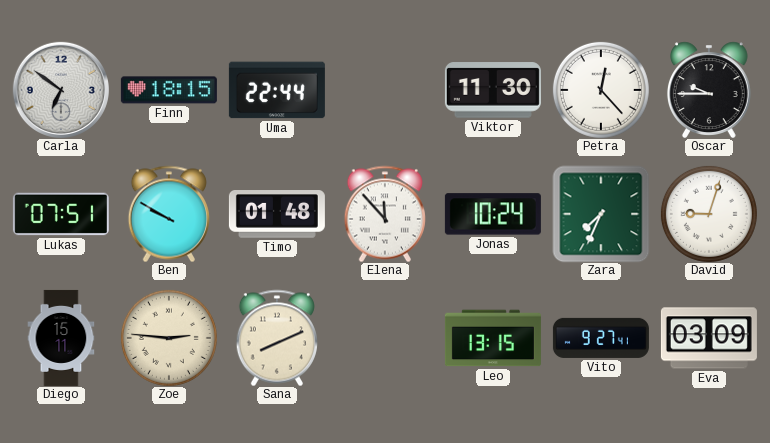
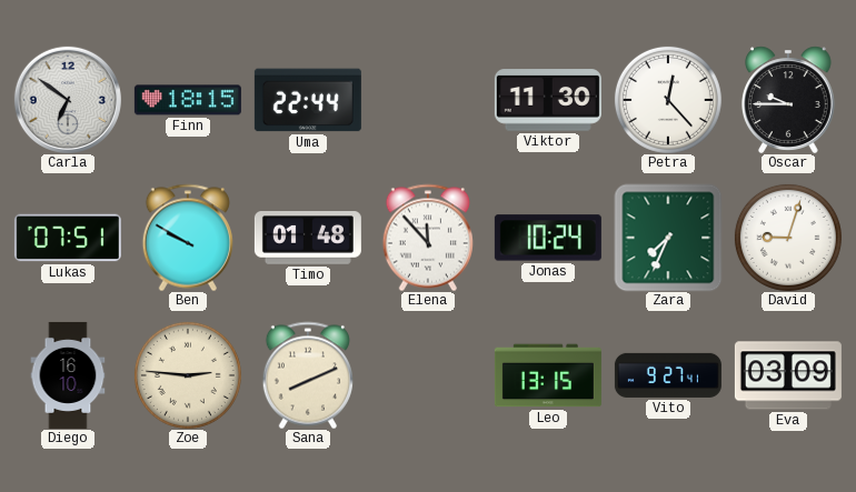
Diego: 15:11 -> 16:10
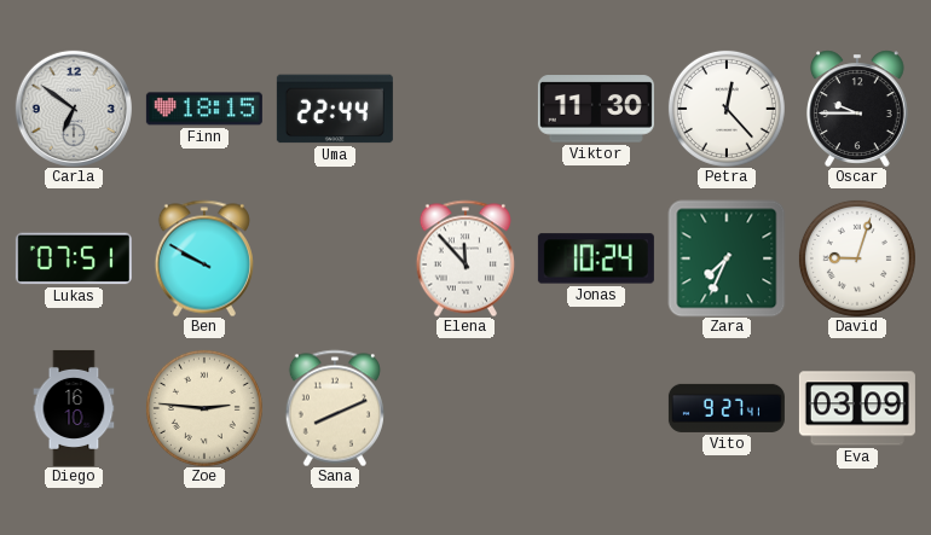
Timo: 01:48 -> none
Leo: 13:15 -> none
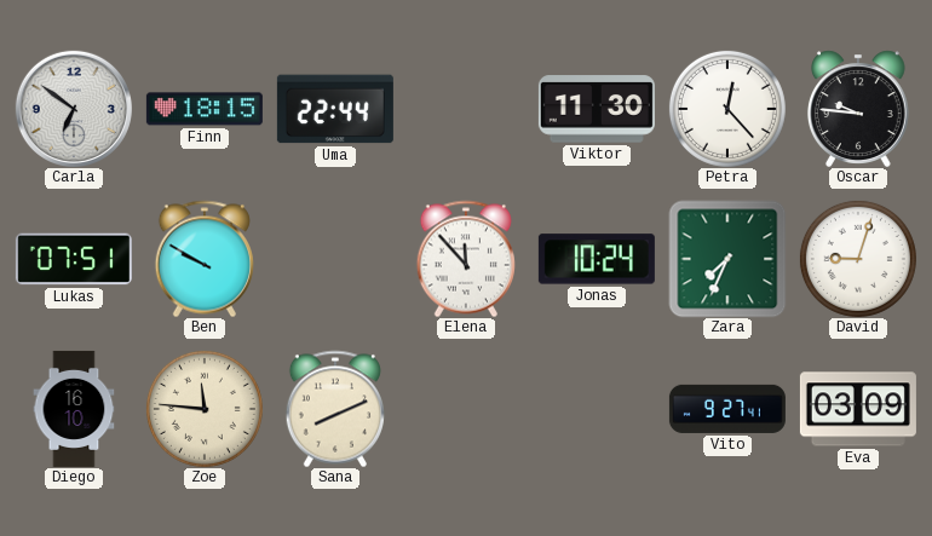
Oscar: 9:45 -> 9:46
Zoe: 2:46 -> 11:46
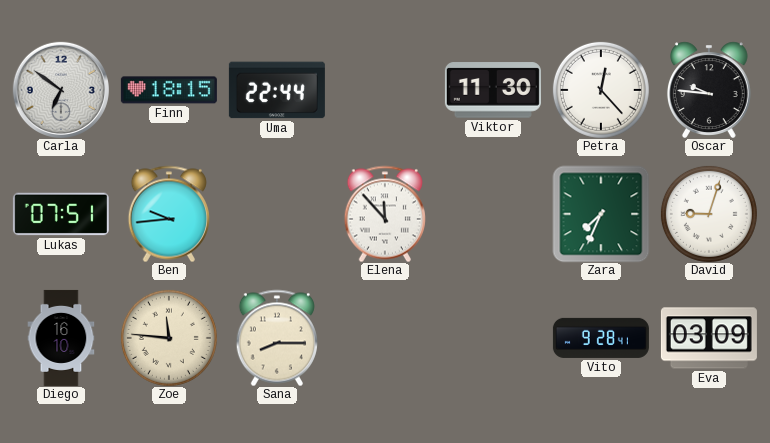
Ben: 9:50 -> 9:44
Jonas: 10:24 -> none
Sana: 8:11 -> 8:15
Vito: 9:27 -> 9:28
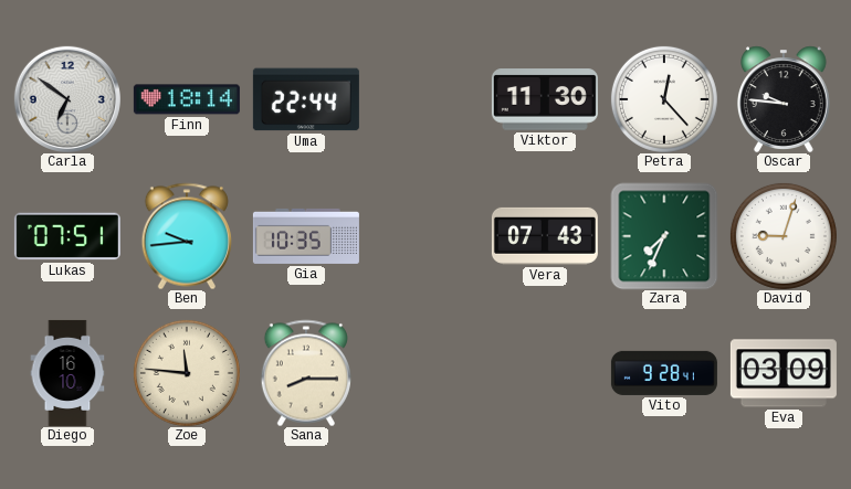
Finn: 18:15 -> 18:14
Gia: none -> 10:35
Elena: 11:53 -> none
Vera: none -> 07:43
